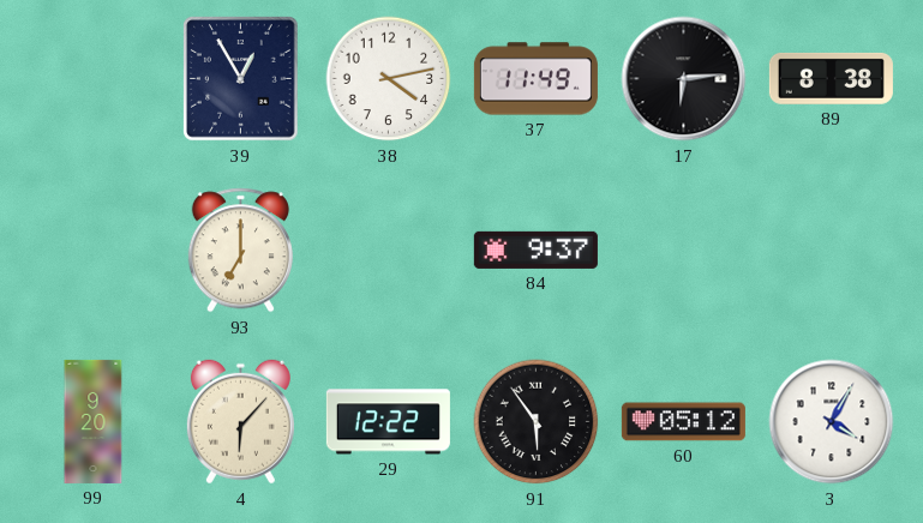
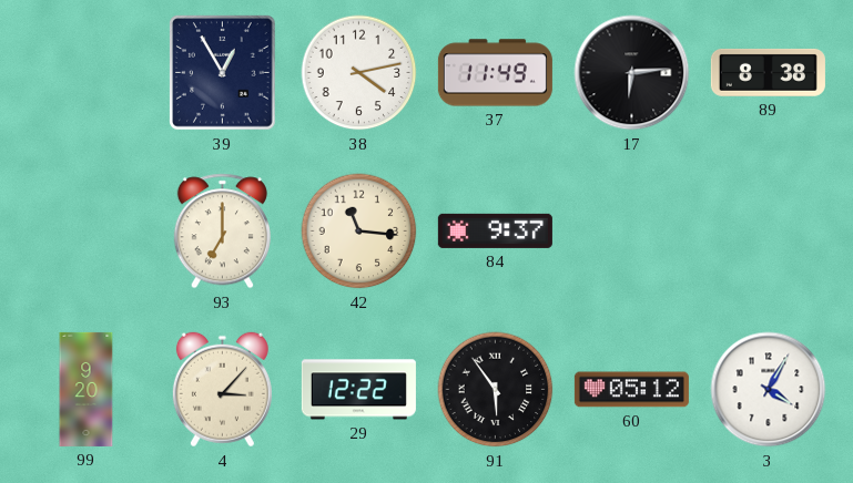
42: none -> 11:16
4: 6:07 -> 3:07
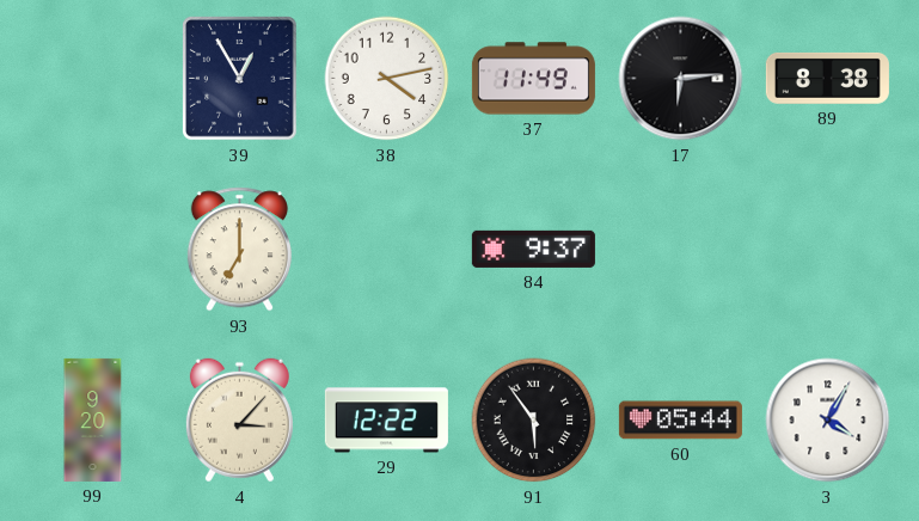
42: 11:16 -> none
60: 05:12 -> 05:44
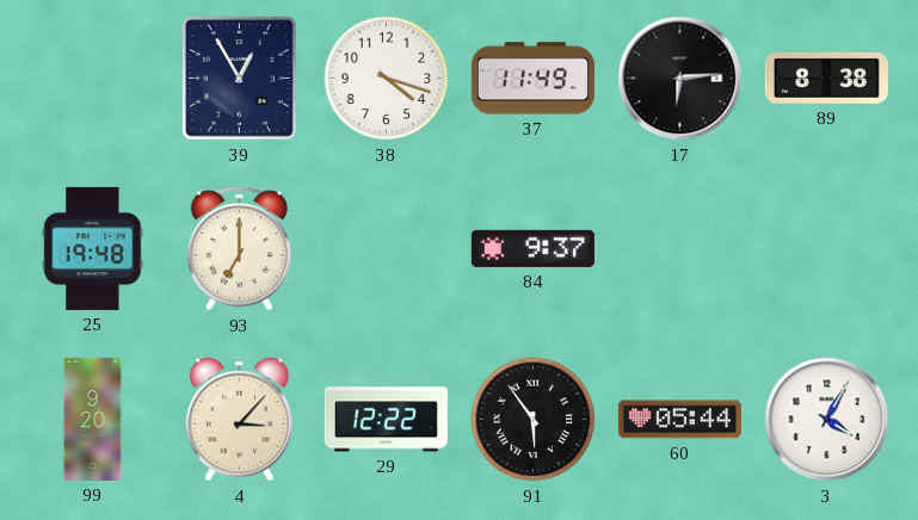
38: 4:13 -> 4:18
25: none -> 19:48
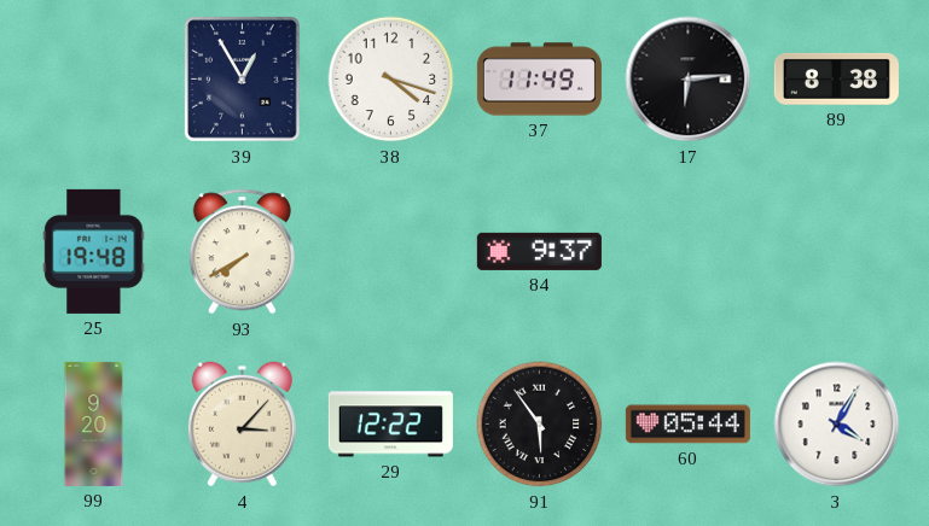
93: 7:00 -> 7:40
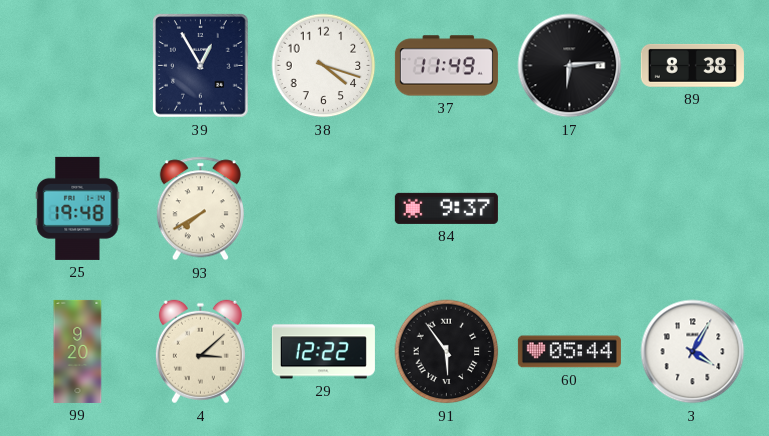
4: 3:07 -> 3:08
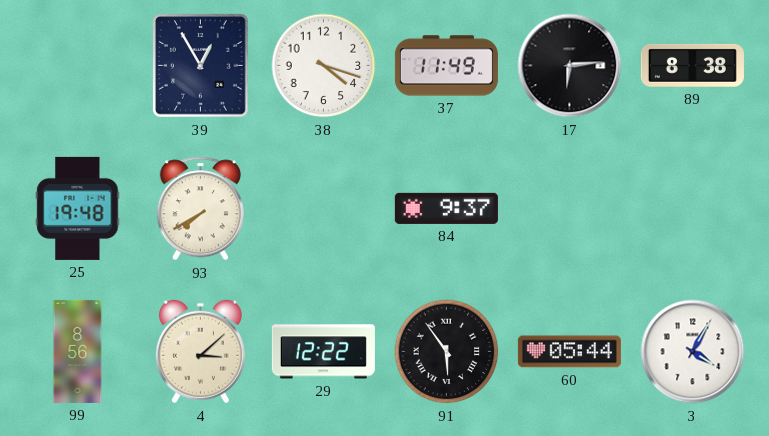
99: 9:20 -> 8:56
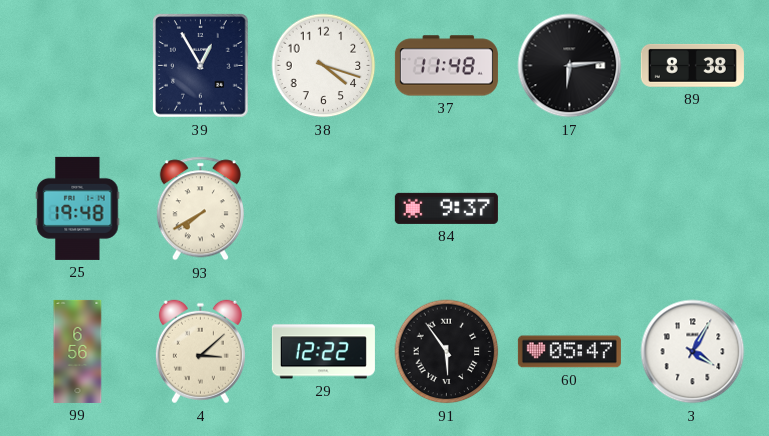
37: 11:49 -> 11:48
99: 8:56 -> 6:56
60: 05:44 -> 05:47
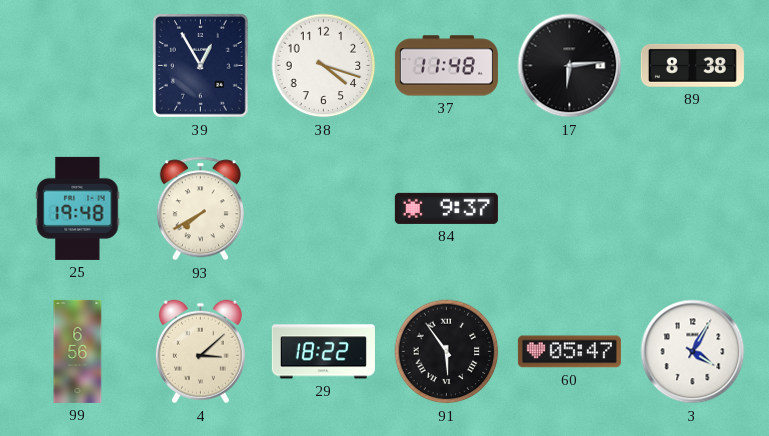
29: 12:22 -> 18:22
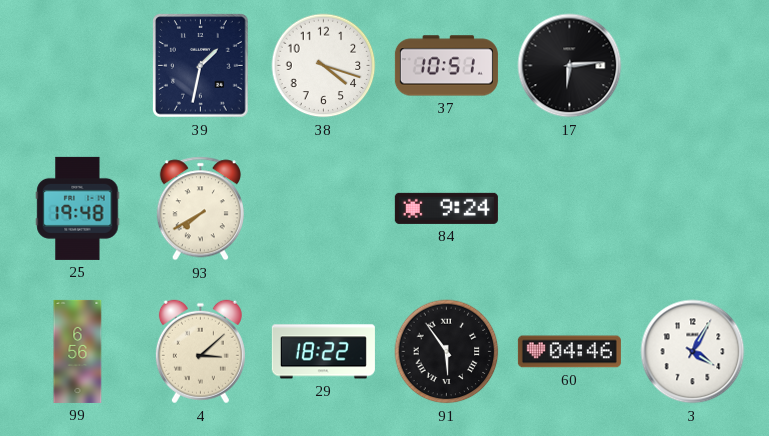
39: 12:55 -> 1:32
37: 11:48 -> 10:51
89: 8:38 -> none
84: 9:37 -> 9:24
60: 05:47 -> 04:46
